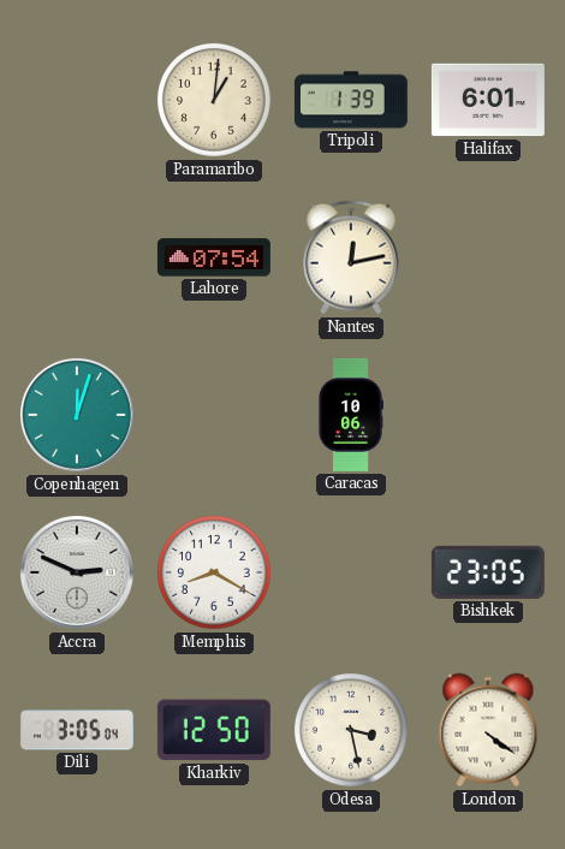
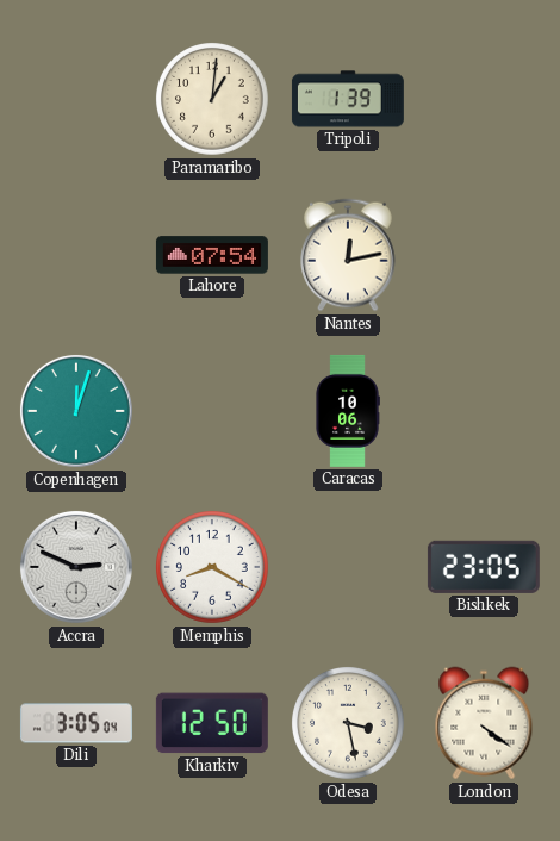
Halifax: 6:01 -> none
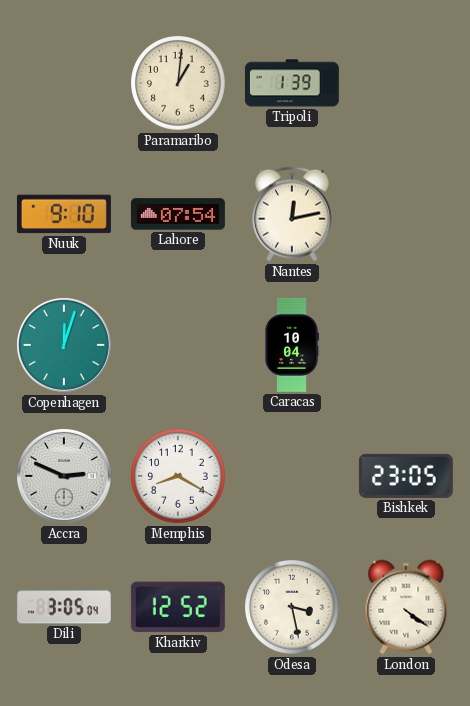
Nuuk: none -> 9:10
Caracas: 10:06 -> 10:04
Kharkiv: 12:50 -> 12:52
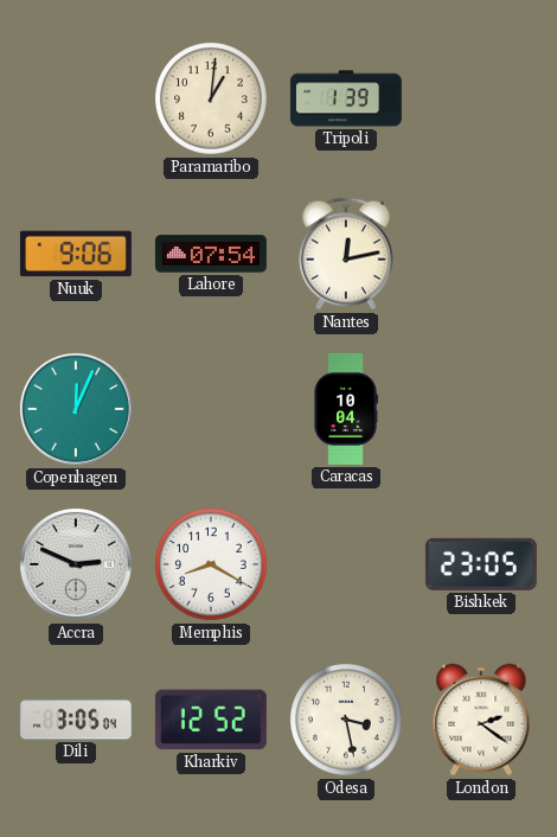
Nuuk: 9:10 -> 9:06
Copenhagen: 12:03 -> 12:04
London: 4:21 -> 2:21
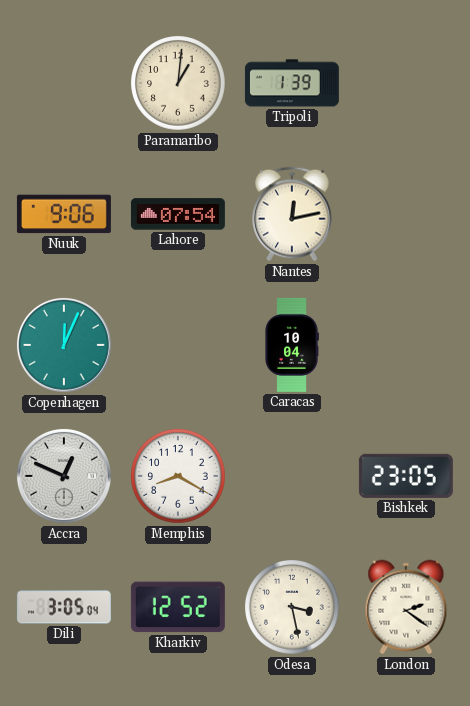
Accra: 2:49 -> 12:49
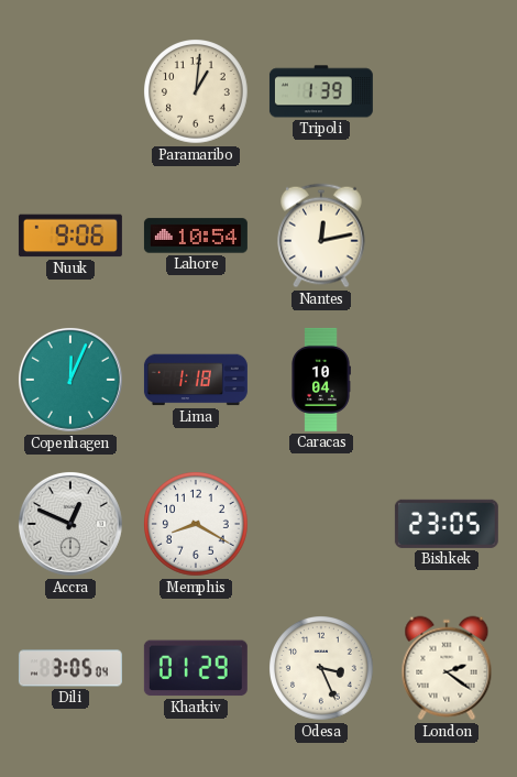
Lahore: 07:54 -> 10:54
Lima: none -> 1:18
Kharkiv: 12:52 -> 01:29
Odesa: 3:28 -> 3:26
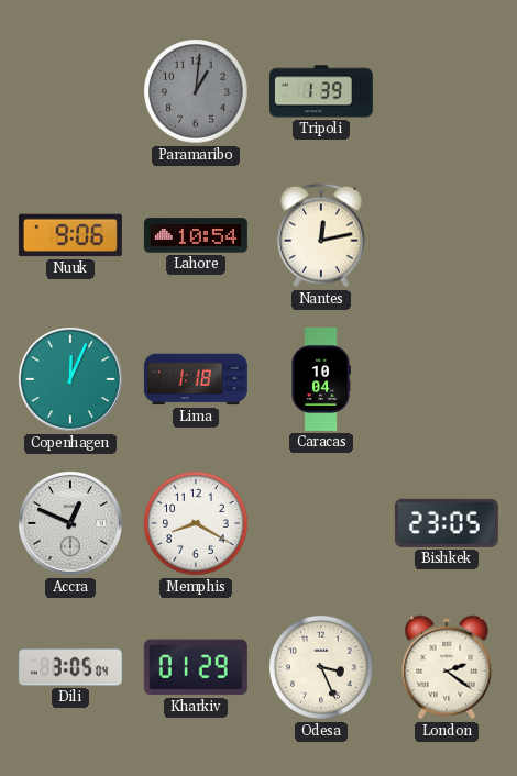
Paramaribo dial: cream -> grey
